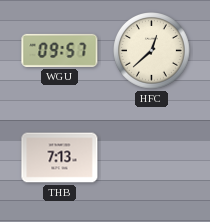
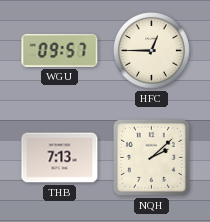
HFC: 12:38 -> 12:45
NQH: none -> 2:08
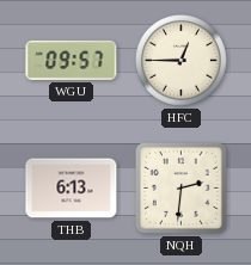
THB: 7:13 -> 6:13
NQH: 2:08 -> 2:31
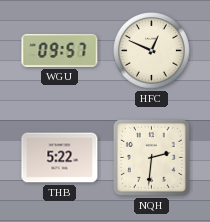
HFC: 12:45 -> 12:49
THB: 6:13 -> 5:22
